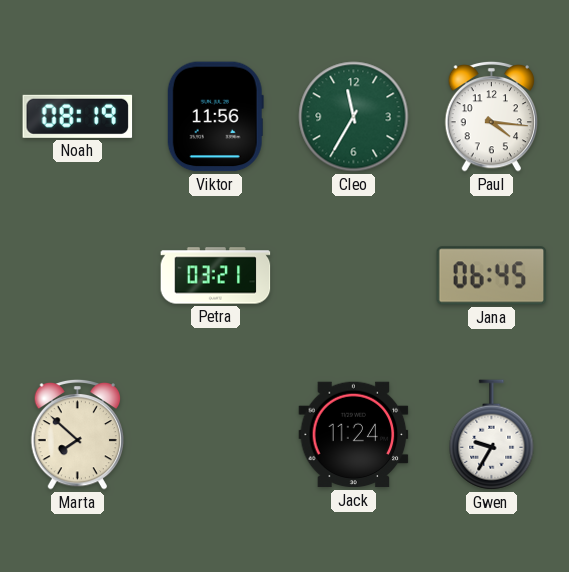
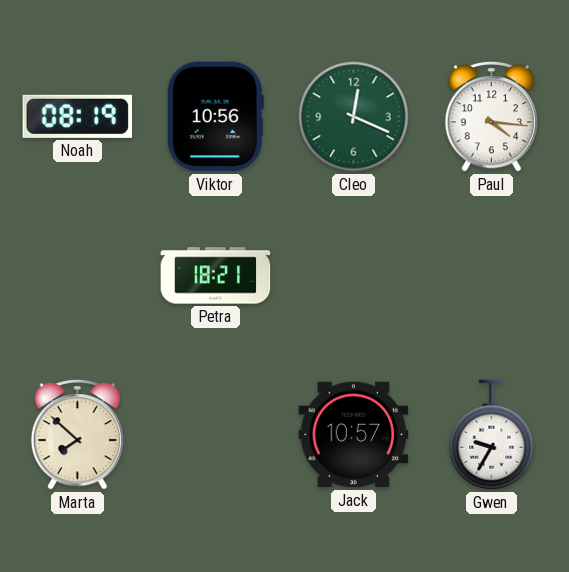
Viktor: 11:56 -> 10:56
Cleo: 11:35 -> 12:19
Petra: 03:21 -> 18:21
Jana: 06:45 -> none
Jack: 11:24 -> 10:57
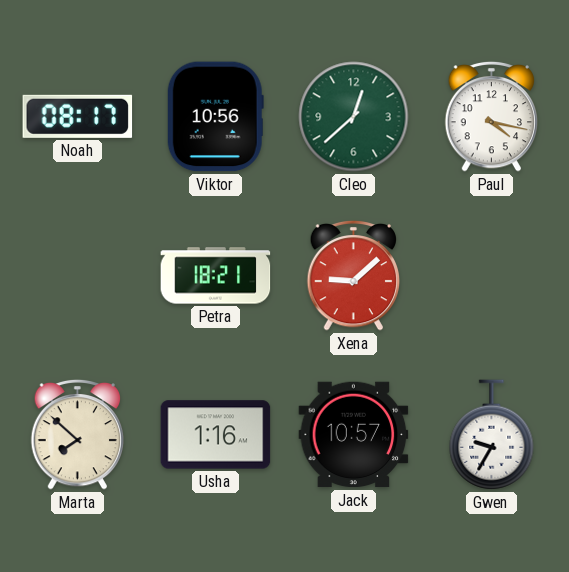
Noah: 08:19 -> 08:17
Cleo: 12:19 -> 12:38
Paul: 4:16 -> 4:17
Xena: none -> 9:08
Usha: none -> 1:16
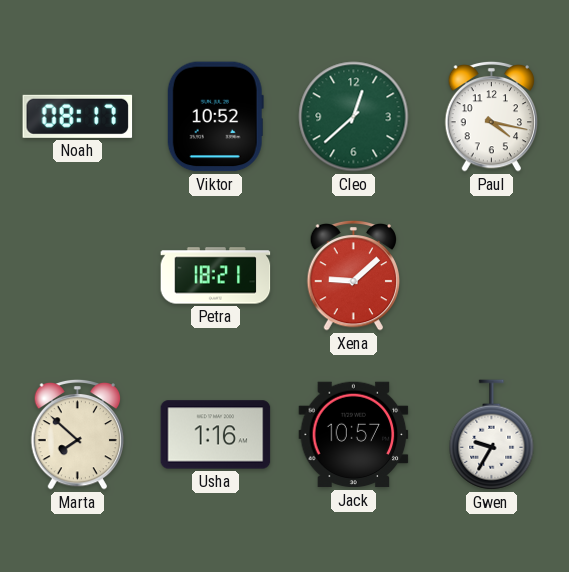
Viktor: 10:56 -> 10:52
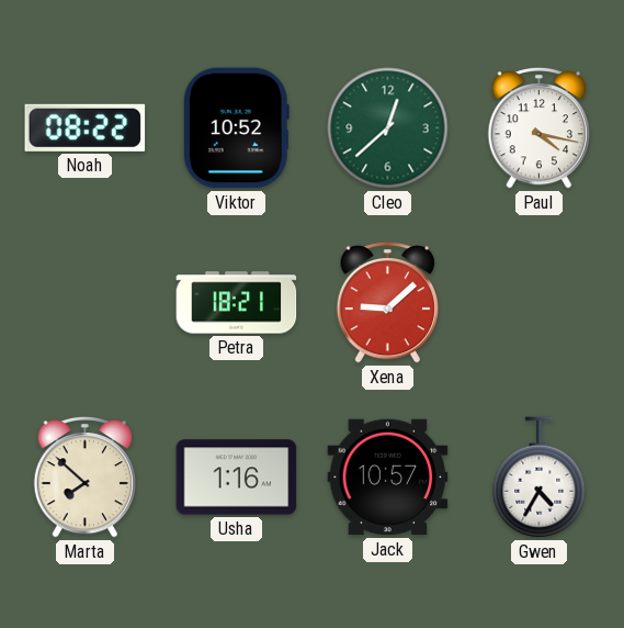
Noah: 08:17 -> 08:22
Gwen: 9:35 -> 4:35
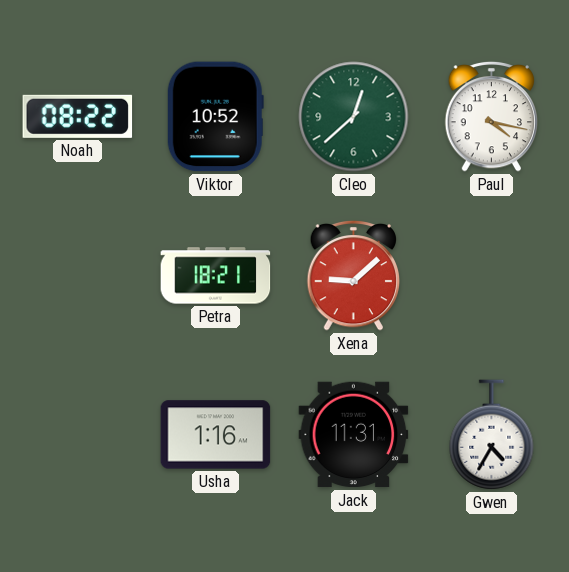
Marta: 7:52 -> none
Jack: 10:57 -> 11:31
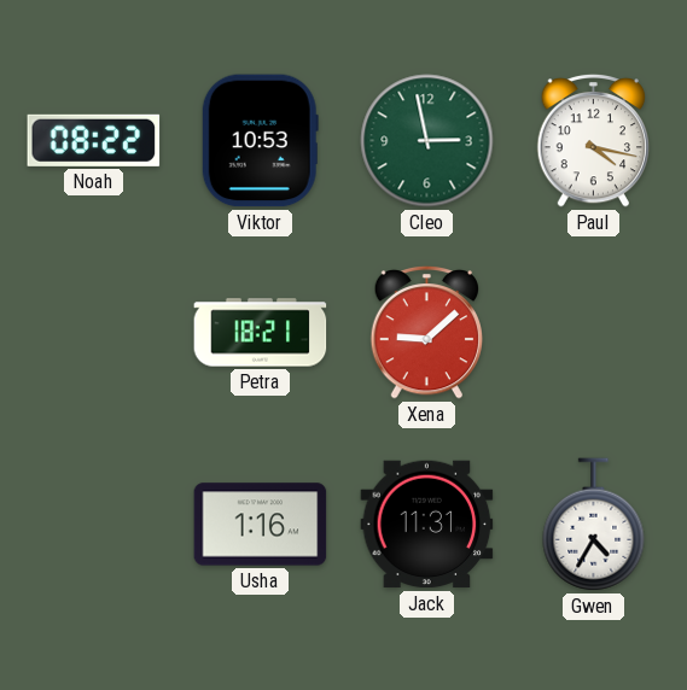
Viktor: 10:52 -> 10:53
Cleo: 12:38 -> 2:58
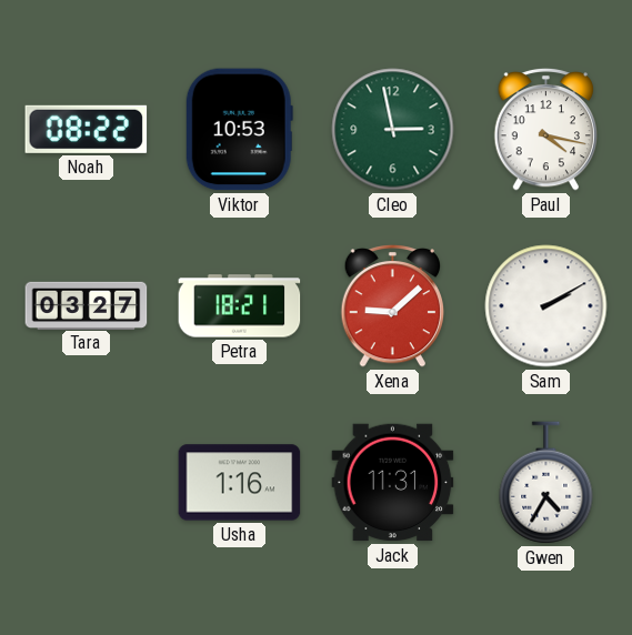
Tara: none -> 03:27
Sam: none -> 2:10
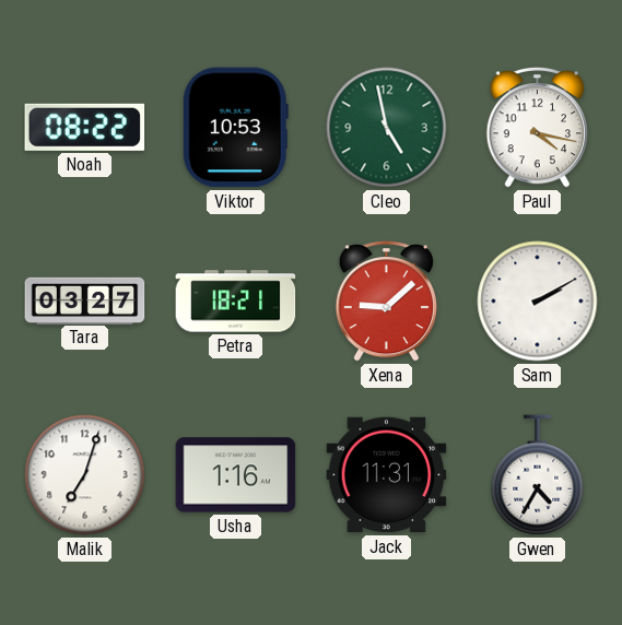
Cleo: 2:58 -> 4:58
Malik: none -> 7:03
